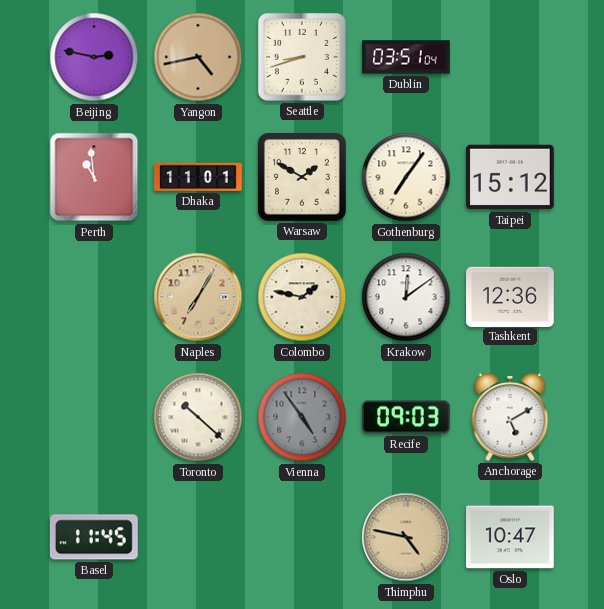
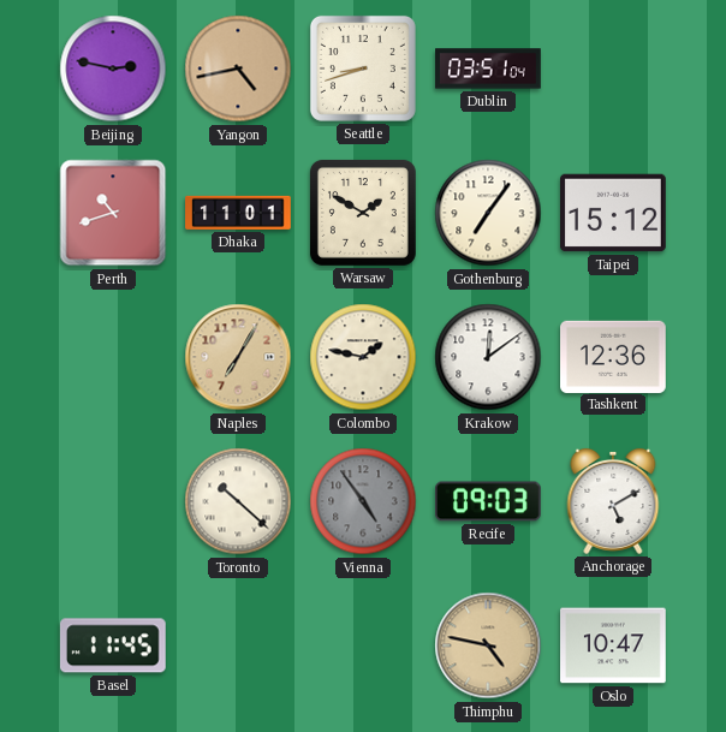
Perth: 10:59 -> 10:42
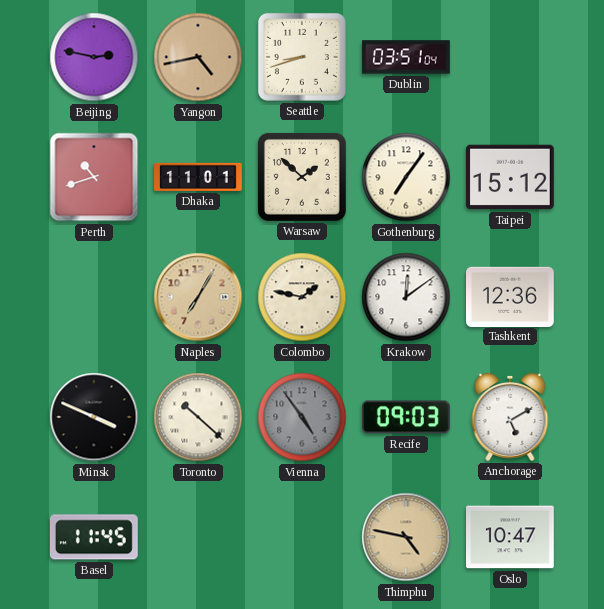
Warsaw: 1:50 -> 1:52
Minsk: none -> 3:49
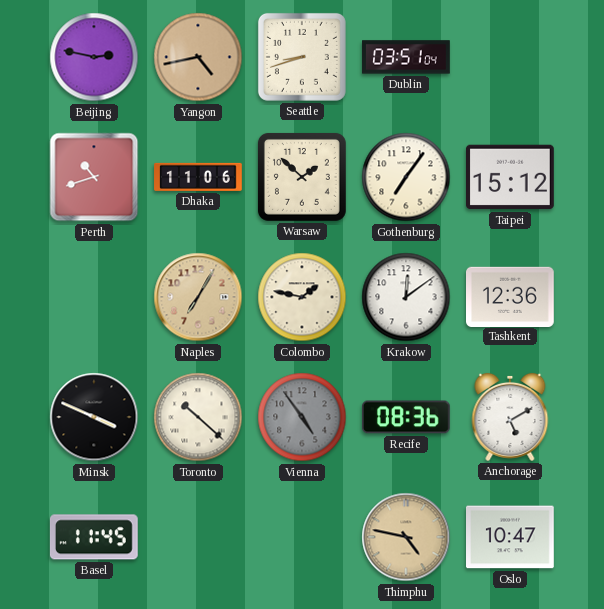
Dhaka: 11:01 -> 11:06
Recife: 09:03 -> 08:36
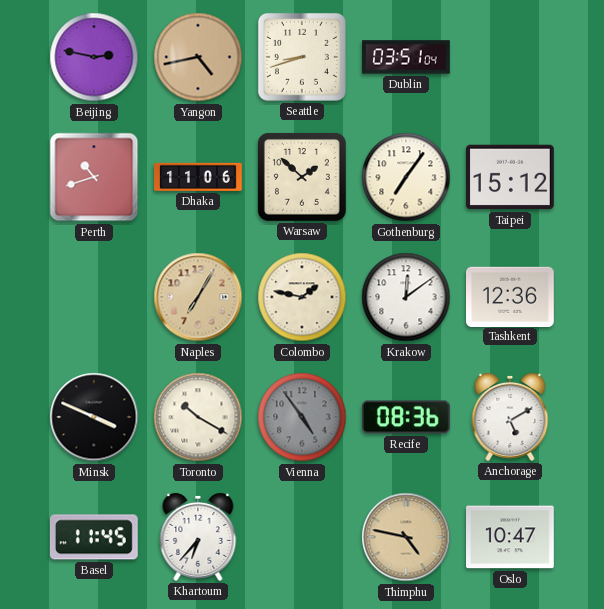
Toronto: 10:22 -> 10:20
Khartoum: none -> 6:37
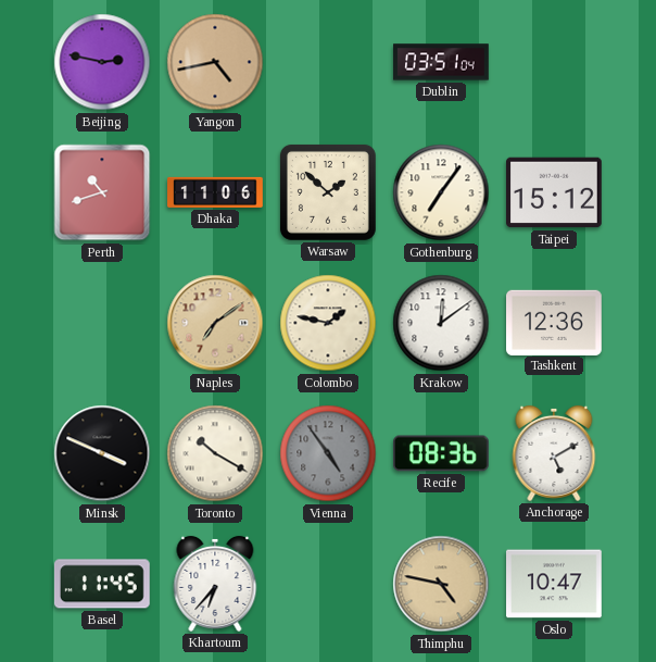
Seattle: 8:42 -> none
Naples: 7:05 -> 7:09
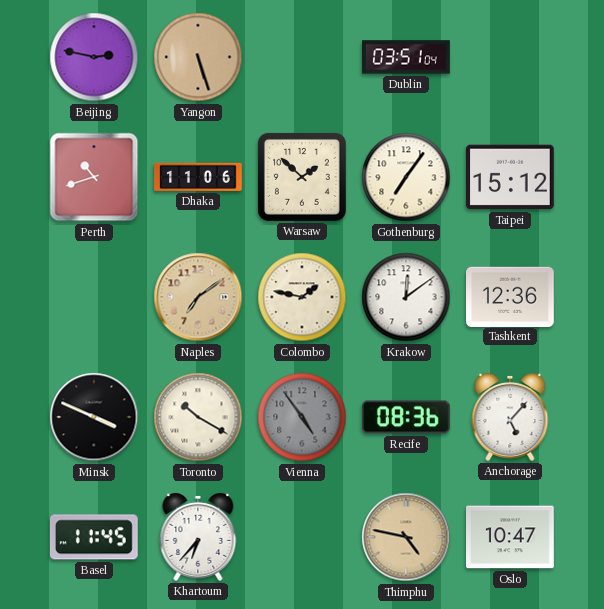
Yangon: 4:43 -> 5:27
Anchorage: 5:10 -> 5:07
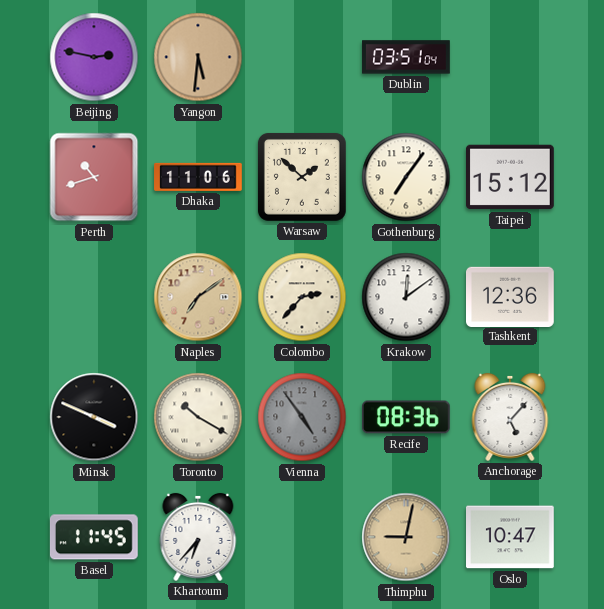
Yangon: 5:27 -> 5:31
Colombo: 1:47 -> 2:37
Thimphu: 4:47 -> 9:02
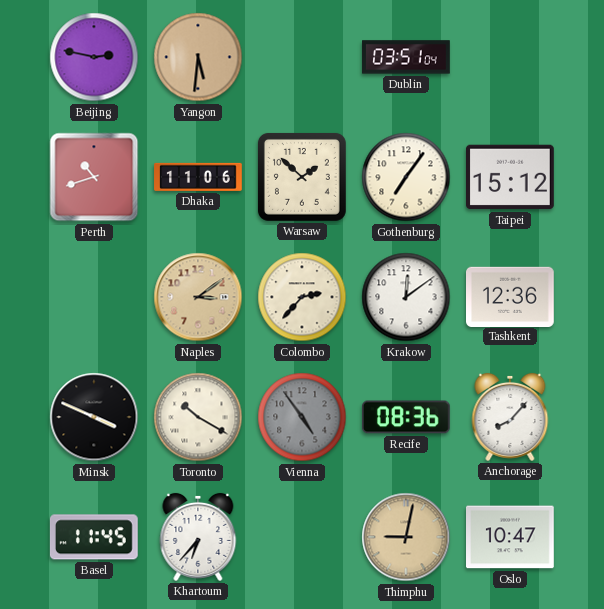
Naples: 7:09 -> 3:09
Anchorage: 5:07 -> 8:07
